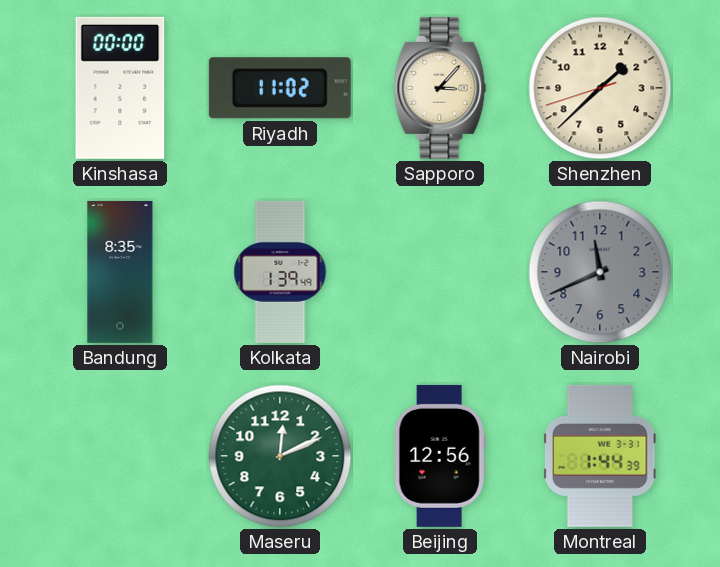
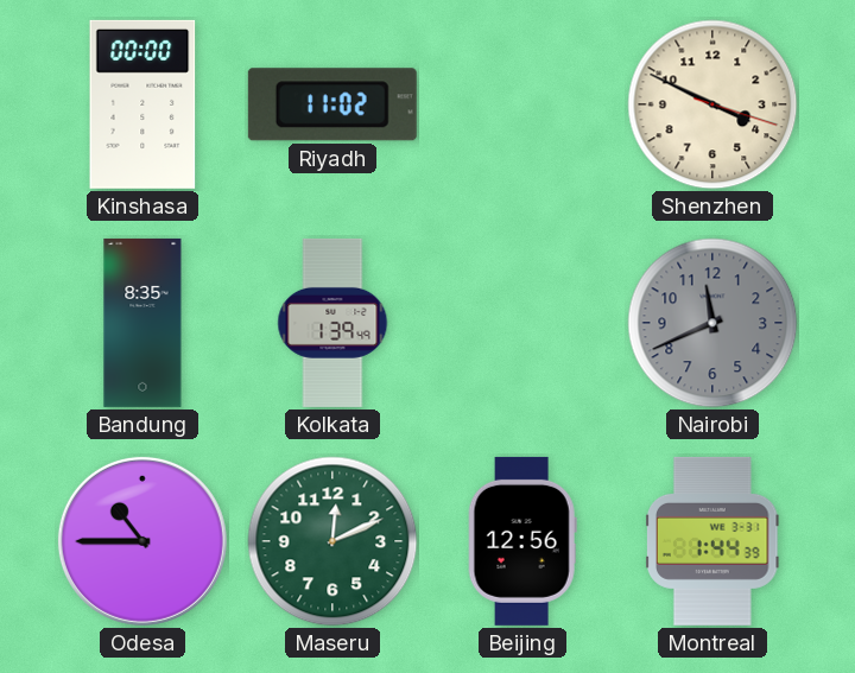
Sapporo: 3:07 -> none
Shenzhen: 1:37 -> 3:49
Odesa: none -> 10:45
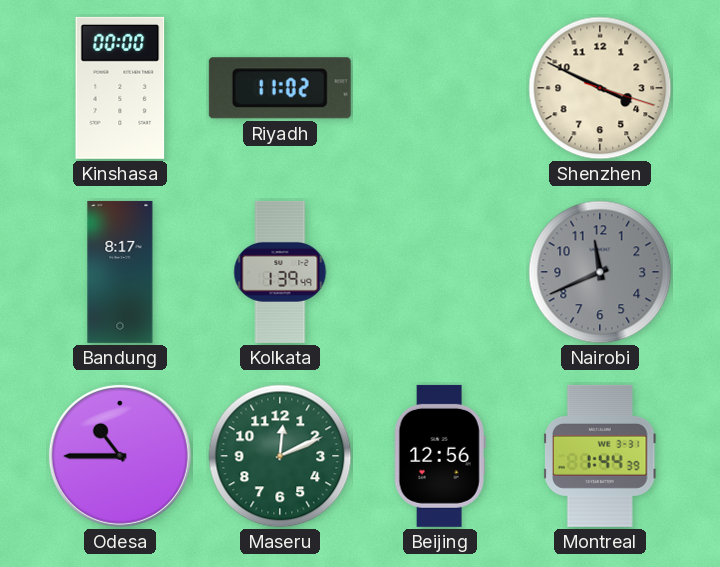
Bandung: 8:35 -> 8:17
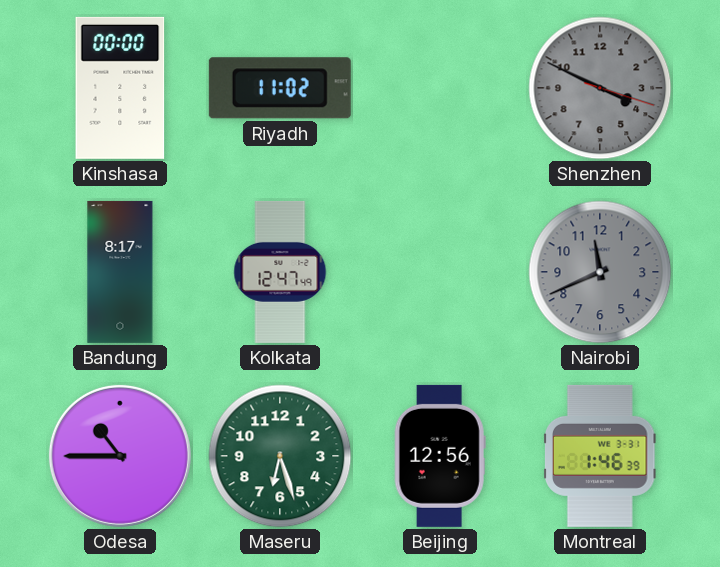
Shenzhen dial: cream -> grey
Kolkata: 1:39 -> 12:47
Maseru: 12:11 -> 6:27
Montreal: 1:44 -> 1:46
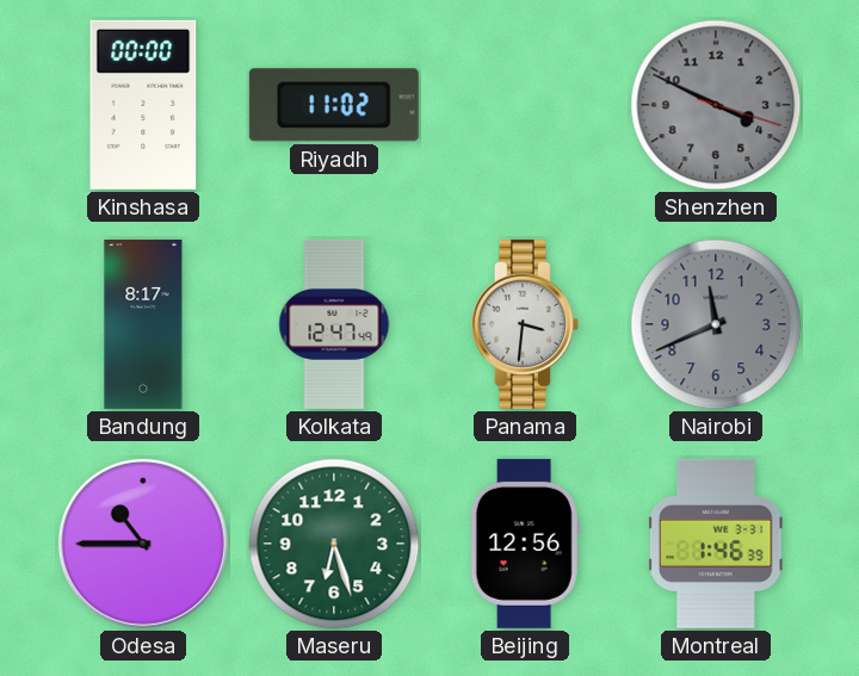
Panama: none -> 3:31
